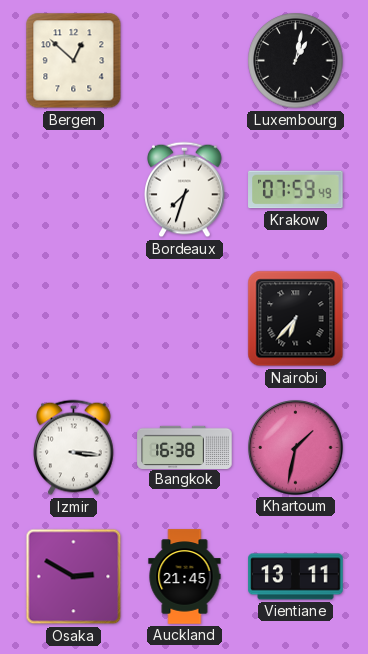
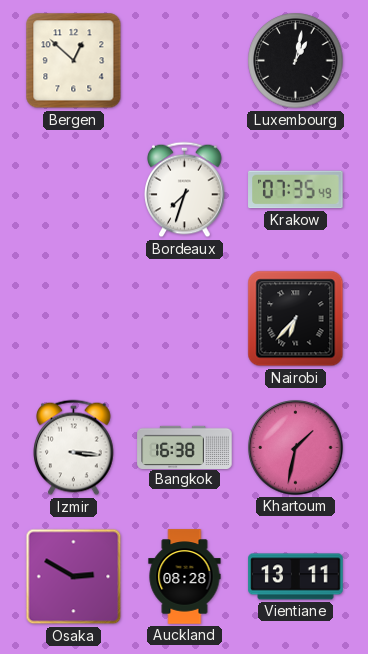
Krakow: 07:59 -> 07:35
Auckland: 21:45 -> 08:28
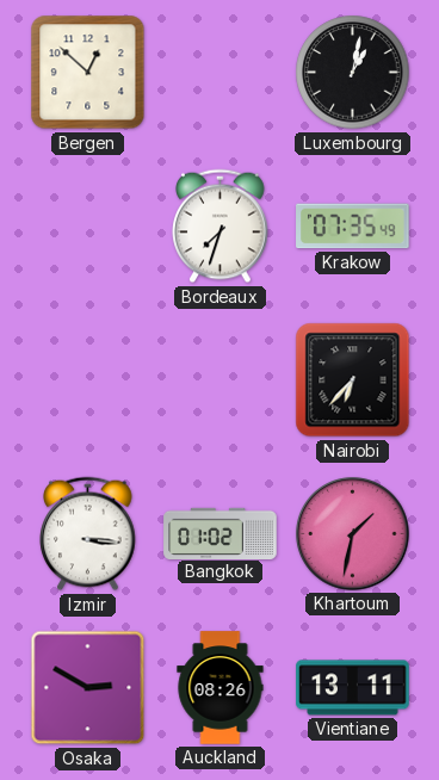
Bangkok: 16:38 -> 01:02
Auckland: 08:28 -> 08:26
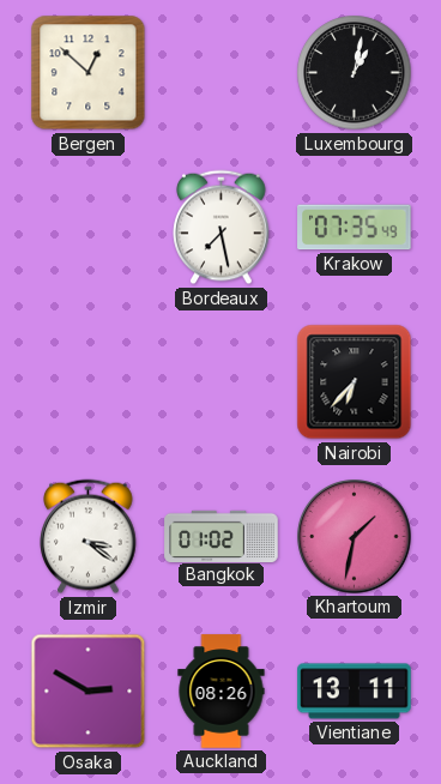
Bordeaux: 7:33 -> 7:28
Izmir: 3:16 -> 3:21
